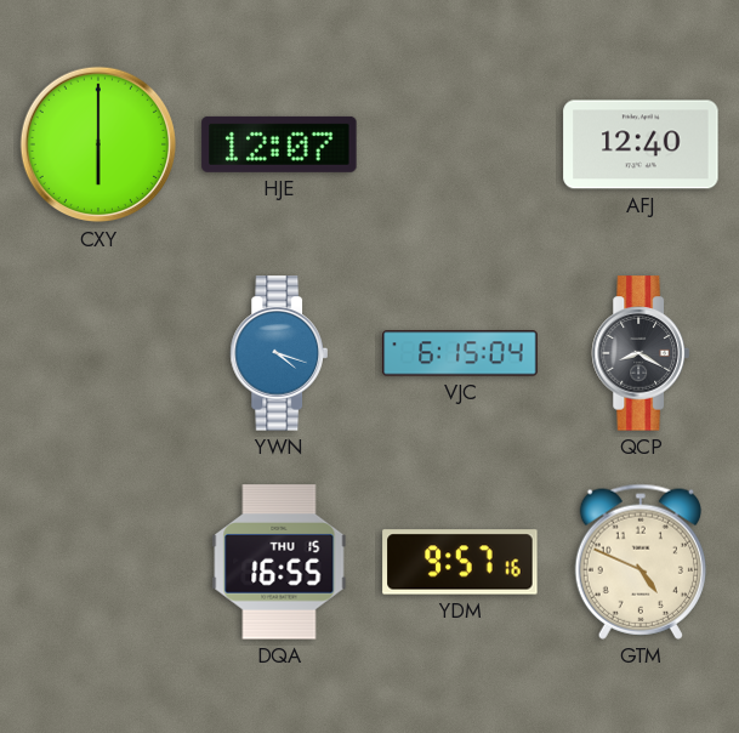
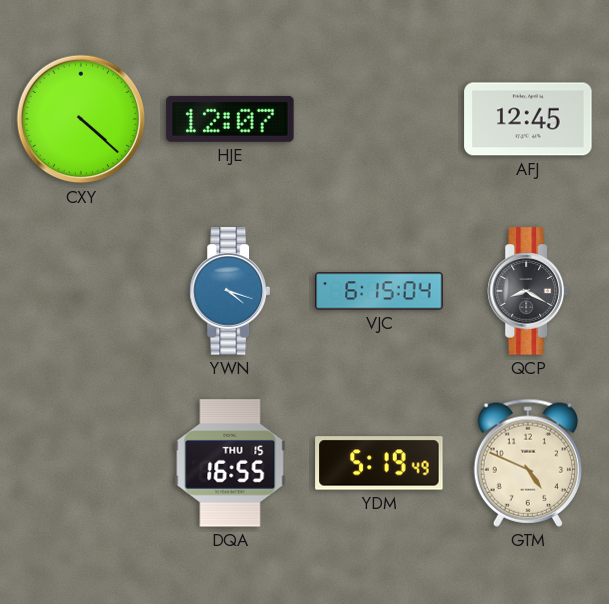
CXY: 6:00 -> 4:22
AFJ: 12:40 -> 12:45
YDM: 9:57 -> 5:19
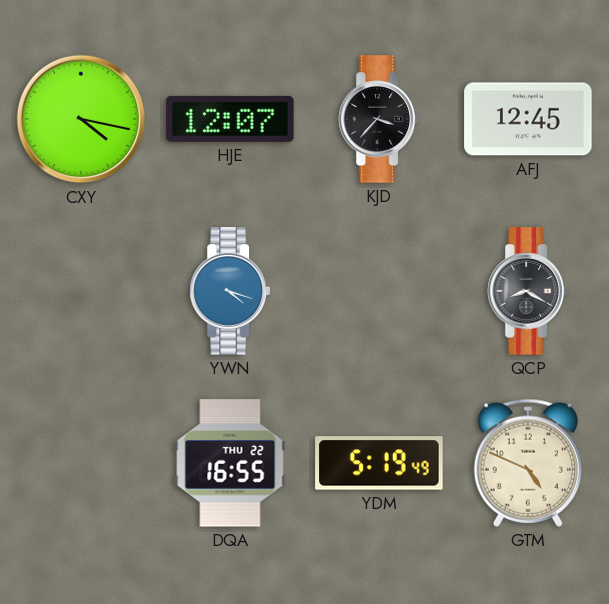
CXY: 4:22 -> 4:17
KJD: none -> 3:37
VJC: 6:15 -> none
DQA date: THU 15 -> THU 22
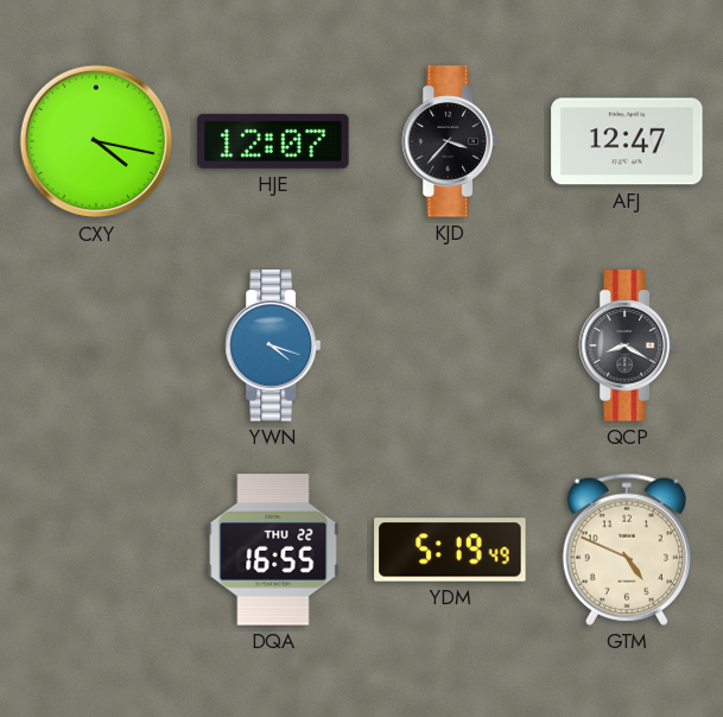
AFJ: 12:45 -> 12:47
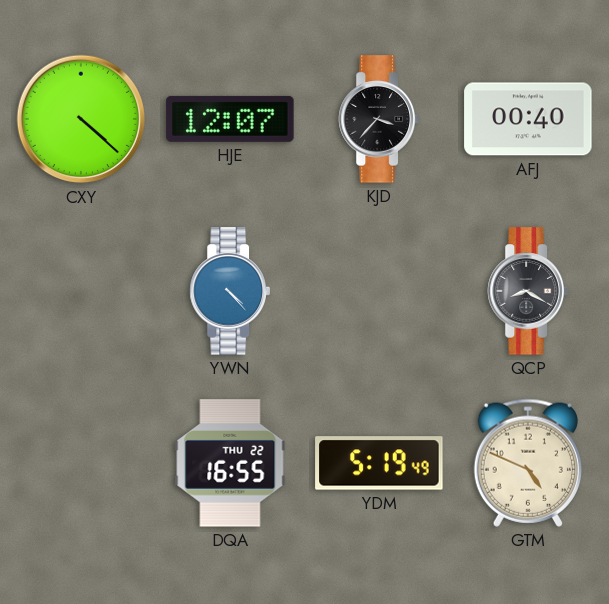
CXY: 4:17 -> 4:22
AFJ: 12:47 -> 00:40
YWN: 4:18 -> 4:23
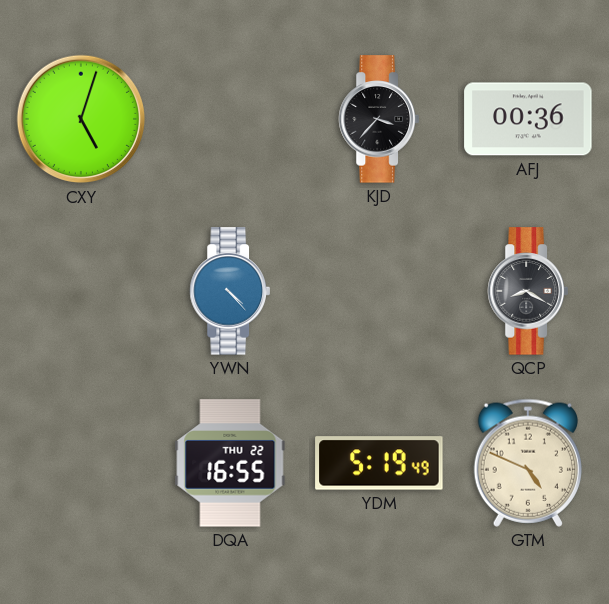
CXY: 4:22 -> 5:03
HJE: 12:07 -> none
AFJ: 00:40 -> 00:36
